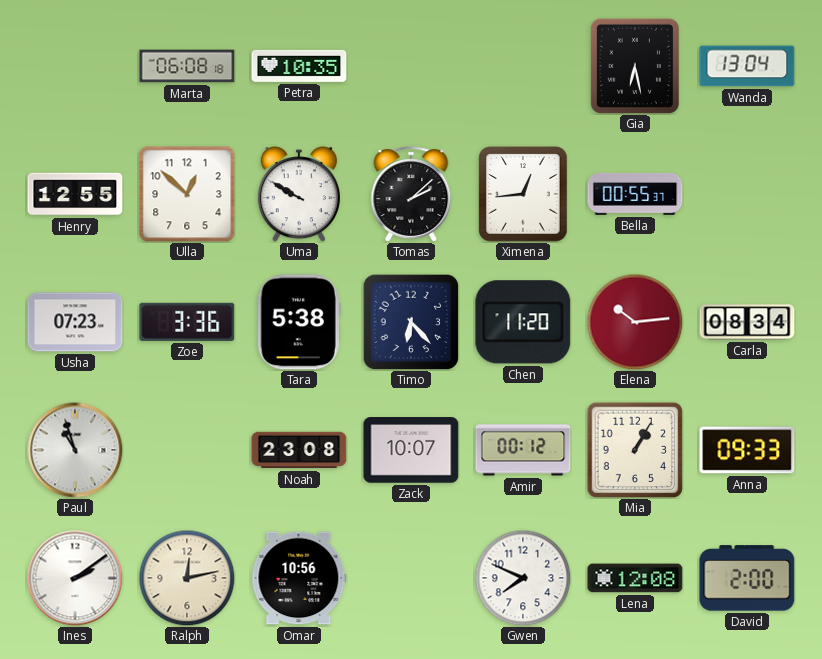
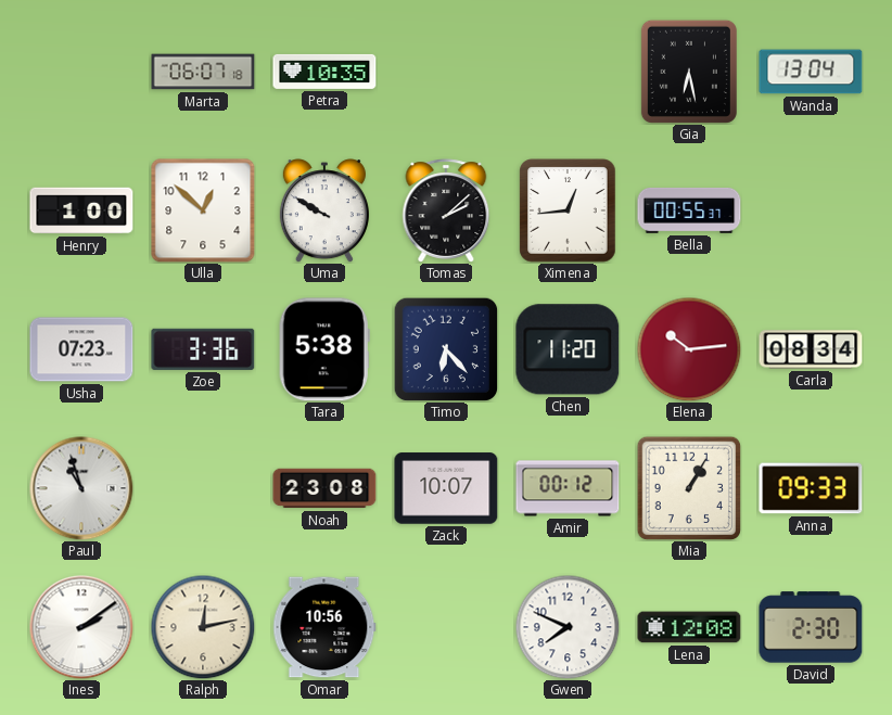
Marta: 06:08 -> 06:07
Henry: 12:55 -> 1:00
David: 2:00 -> 2:30
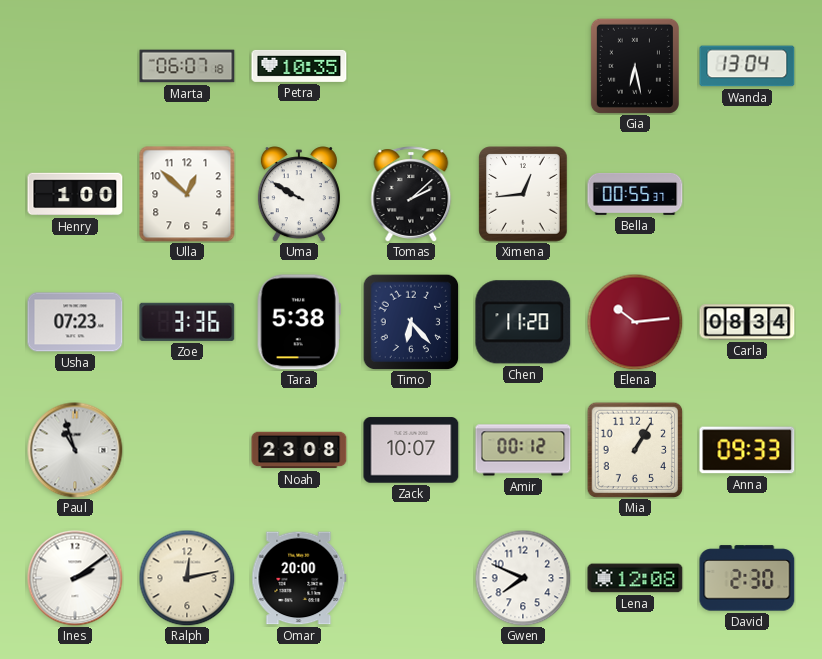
Omar: 10:56 -> 20:00
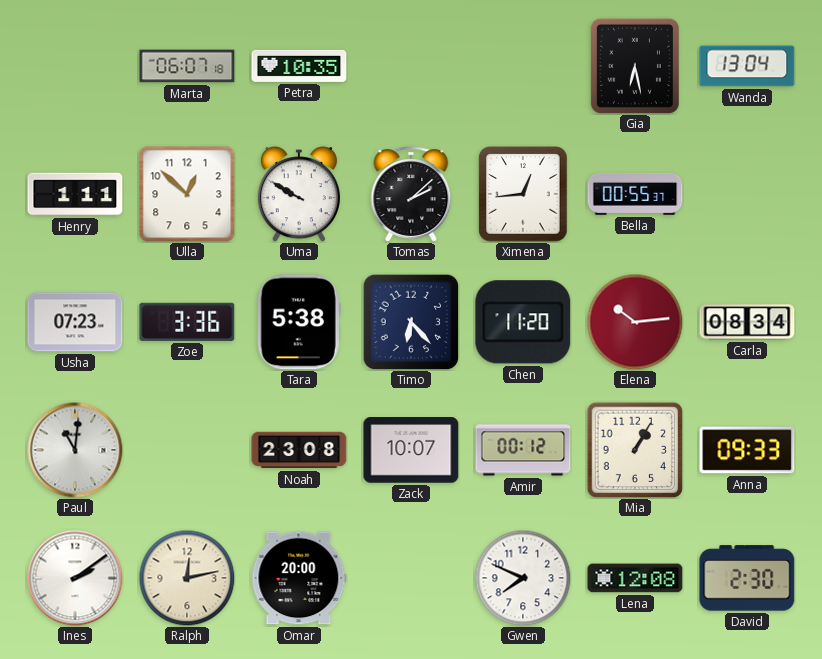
Henry: 1:00 -> 1:11
Paul: 10:57 -> 11:01
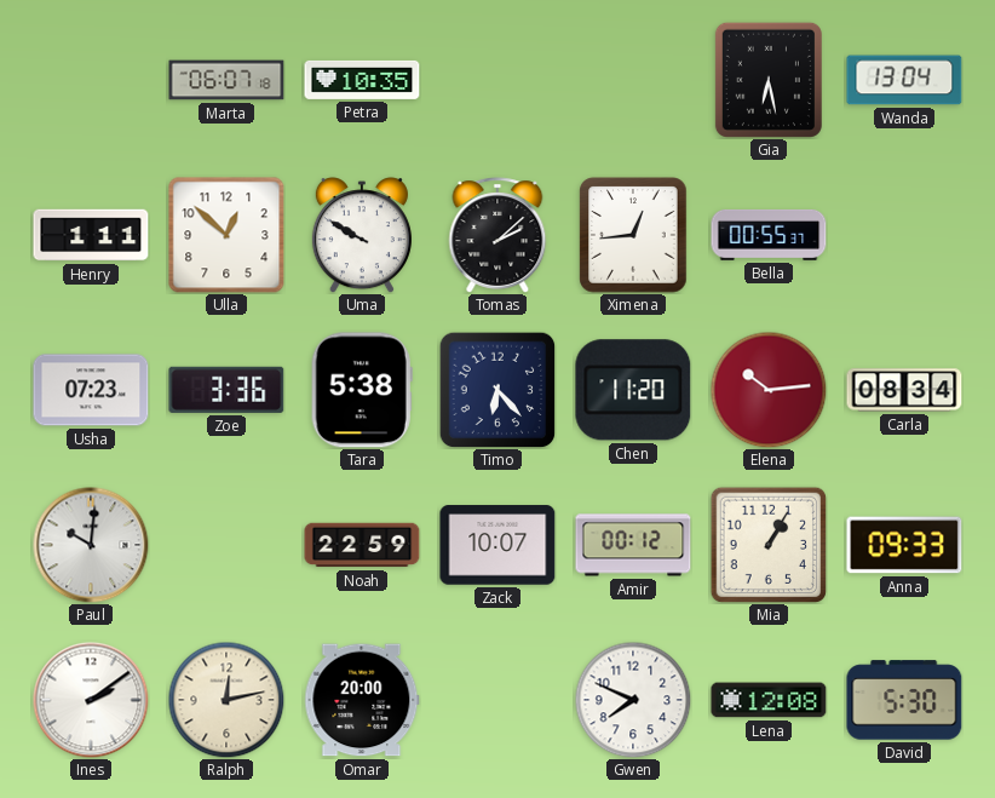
Paul: 11:01 -> 10:01
Noah: 23:08 -> 22:59
David: 2:30 -> 5:30
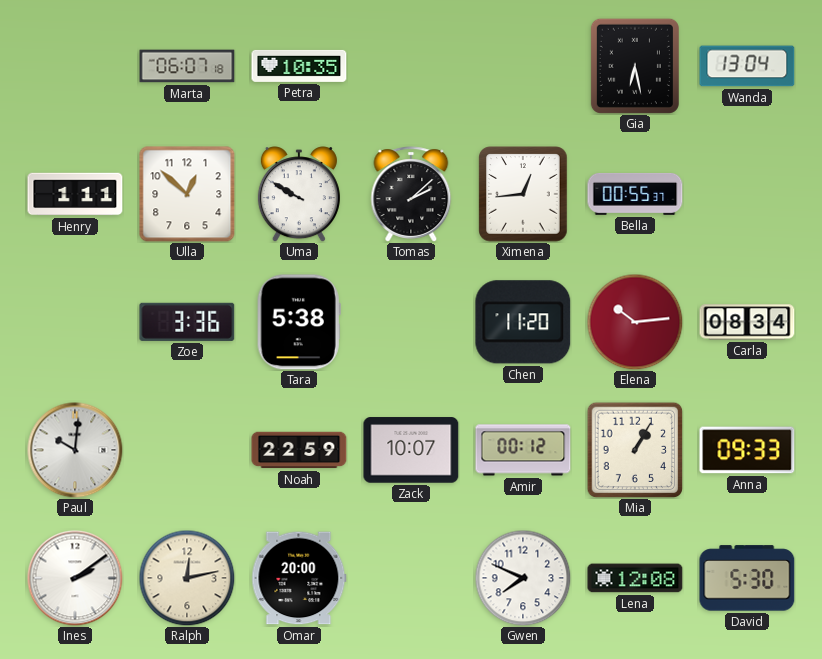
Usha: 07:23 -> none
Timo: 6:23 -> none
